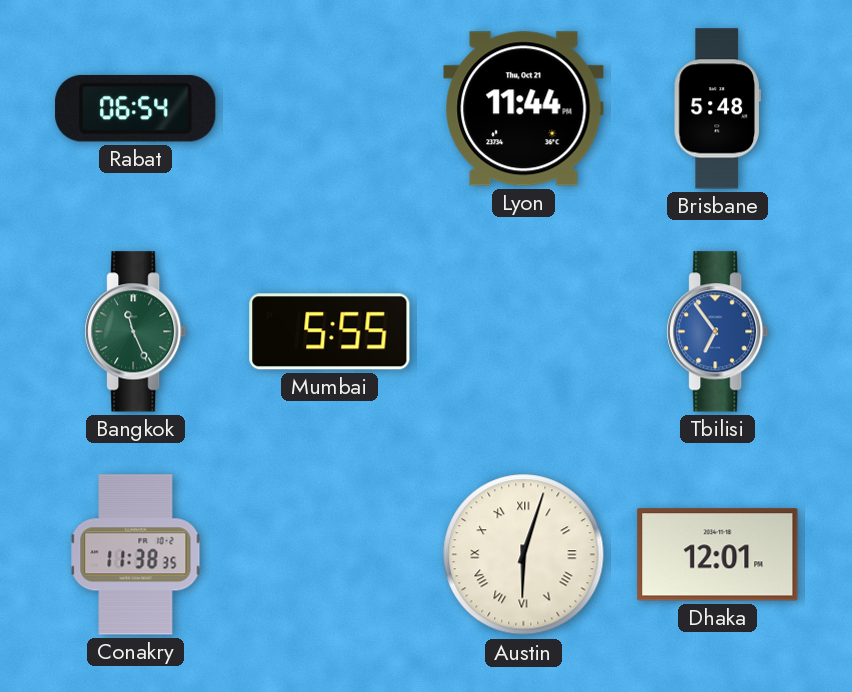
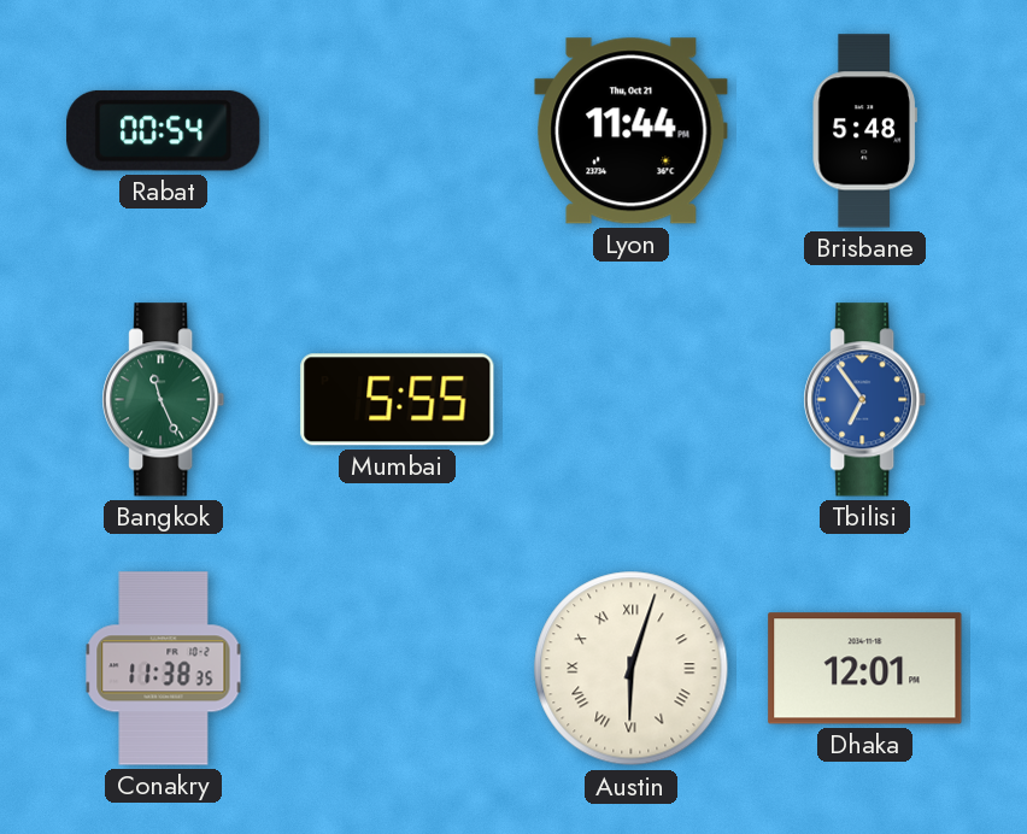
Rabat: 06:54 -> 00:54
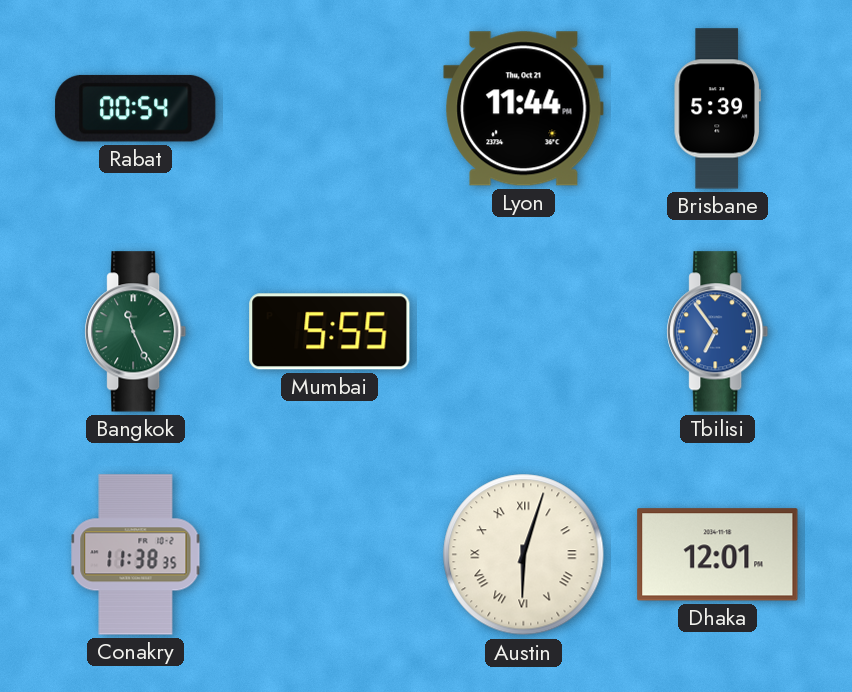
Brisbane: 5:48 -> 5:39
